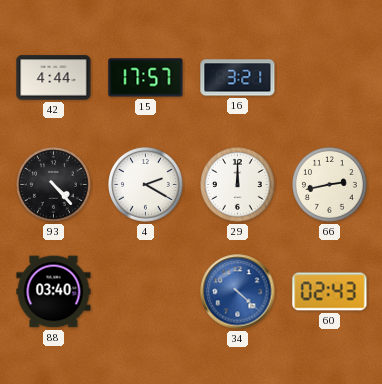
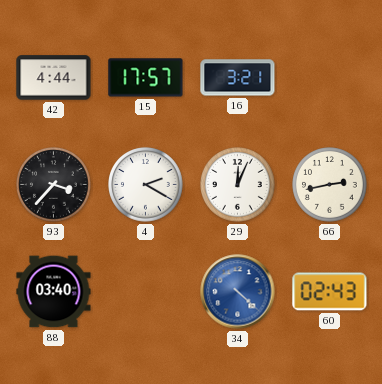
93: 4:23 -> 3:37
29: 12:00 -> 12:04
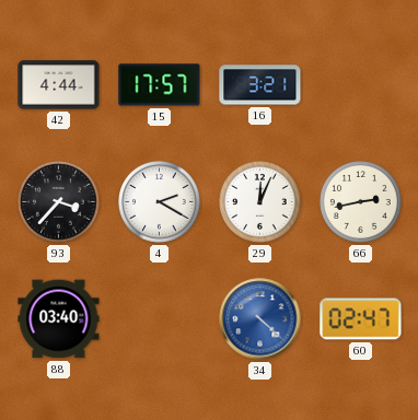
60: 02:43 -> 02:47
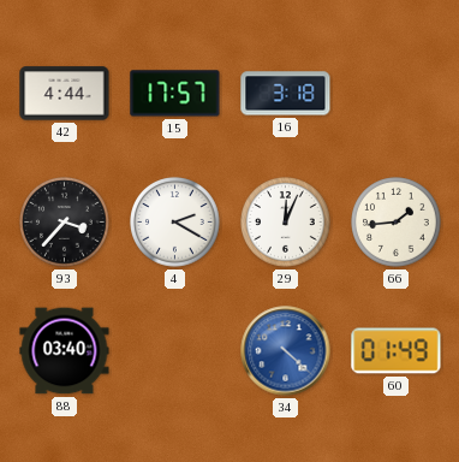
16: 3:21 -> 3:18
66: 2:43 -> 1:44
60: 02:47 -> 01:49
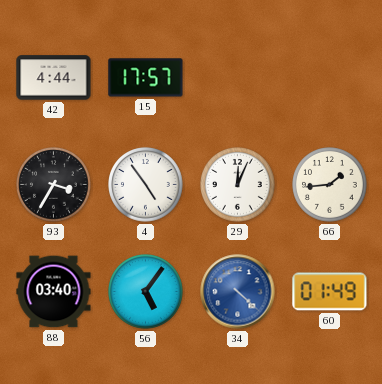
16: 3:18 -> none
93: 3:37 -> 3:35
4: 2:20 -> 4:54
56: none -> 5:06
